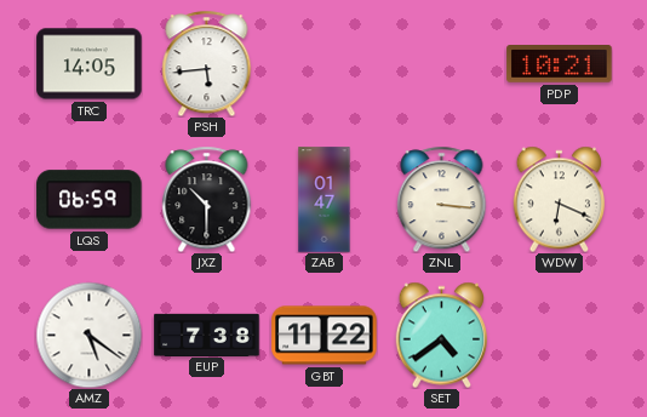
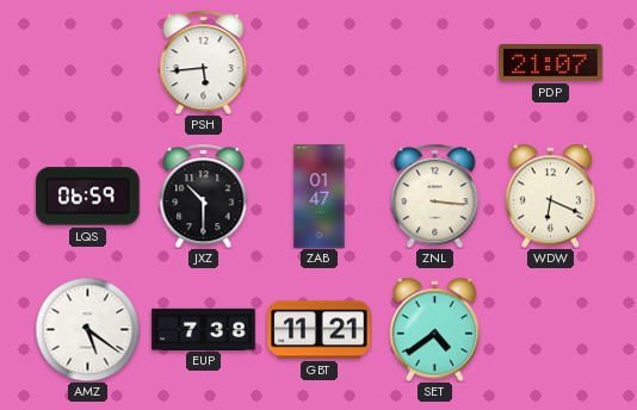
TRC: 14:05 -> none
PDP: 10:21 -> 21:07
GBT: 11:22 -> 11:21
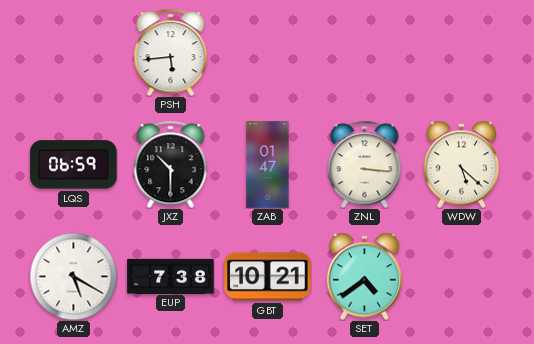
PDP: 21:07 -> none
WDW: 6:19 -> 5:22
AMZ: 5:21 -> 5:20
GBT: 11:21 -> 10:21
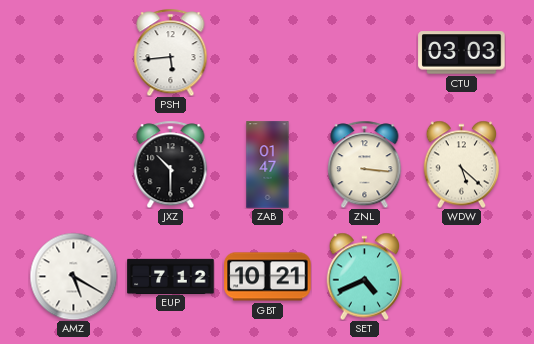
CTU: none -> 03:03
LQS: 06:59 -> none
EUP: 7:38 -> 7:12
SET: 4:39 -> 4:41
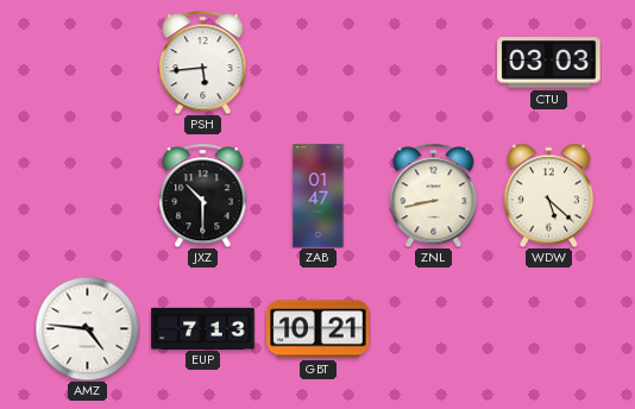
ZNL: 3:16 -> 8:43
AMZ: 5:20 -> 4:46
EUP: 7:12 -> 7:13
SET: 4:41 -> none
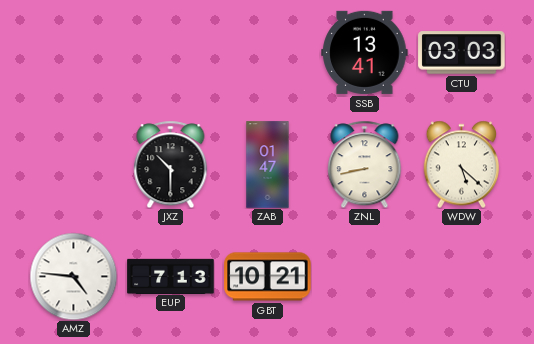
PSH: 5:44 -> none
SSB: none -> 13:41
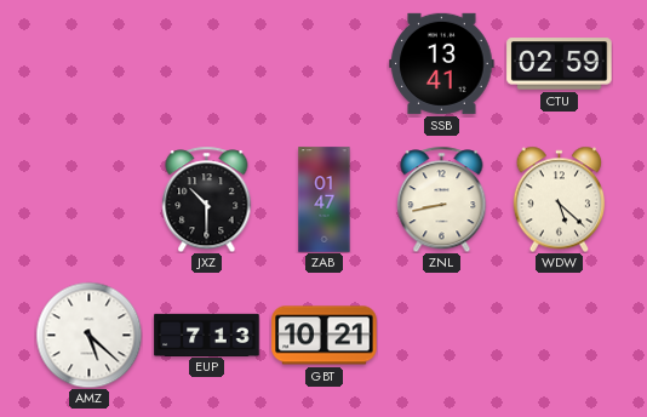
CTU: 03:03 -> 02:59
AMZ: 4:46 -> 5:22
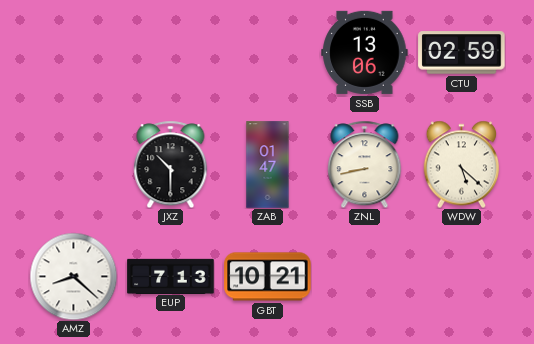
SSB: 13:41 -> 13:06
AMZ: 5:22 -> 8:22
